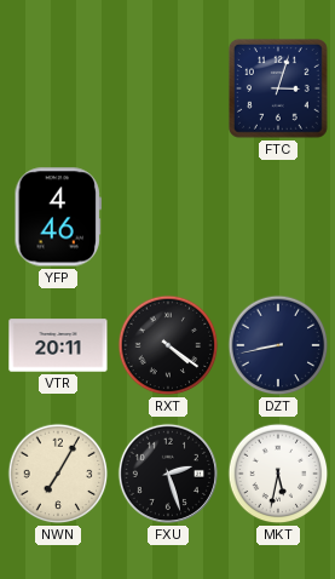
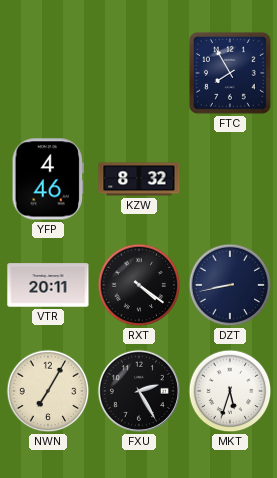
FTC: 3:03 -> 7:55
KZW: none -> 8:32
FXU: 2:27 -> 2:25
MKT: 5:32 -> 5:33
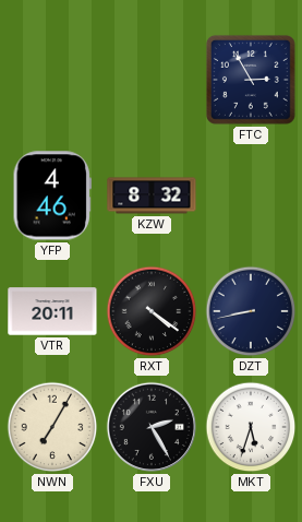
FTC: 7:55 -> 2:55
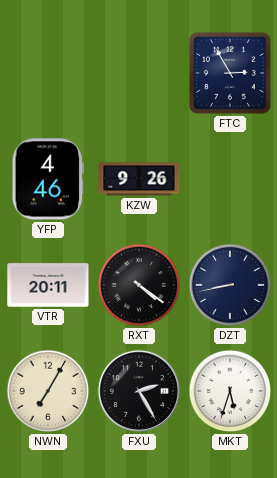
KZW: 8:32 -> 9:26
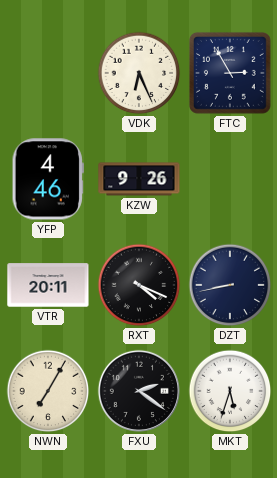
VDK: none -> 6:26
RXT: 4:21 -> 4:19
FXU: 2:25 -> 2:21
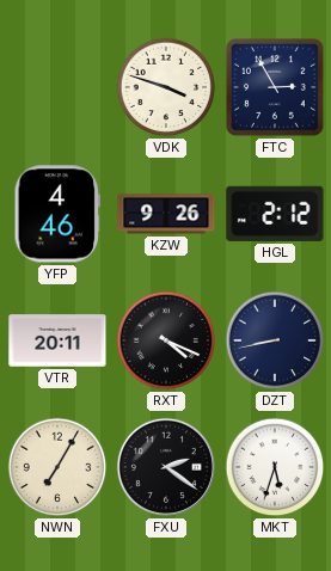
VDK: 6:26 -> 3:48
HGL: none -> 2:12
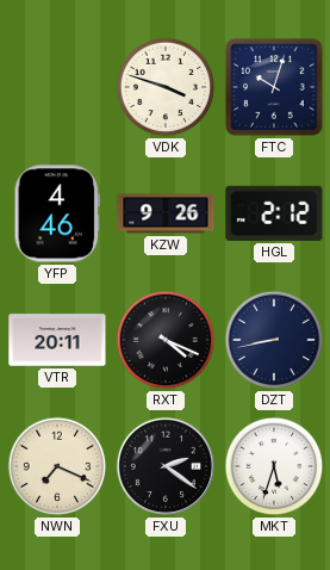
FTC: 2:55 -> 10:03
NWN: 7:05 -> 7:19
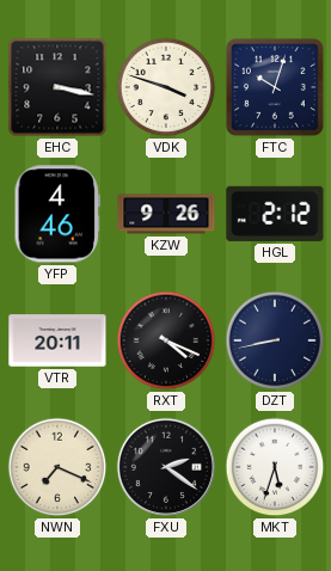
EHC: none -> 3:17
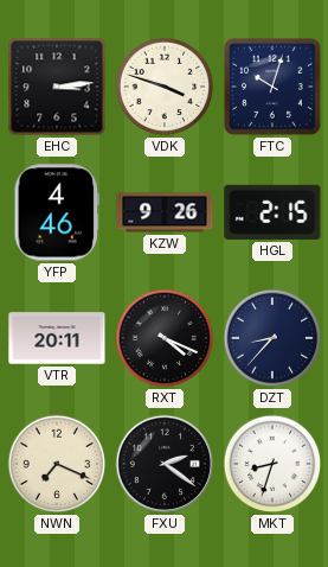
EHC: 3:17 -> 3:14
HGL: 2:12 -> 2:15
DZT: 8:43 -> 8:37
MKT: 5:33 -> 8:33
